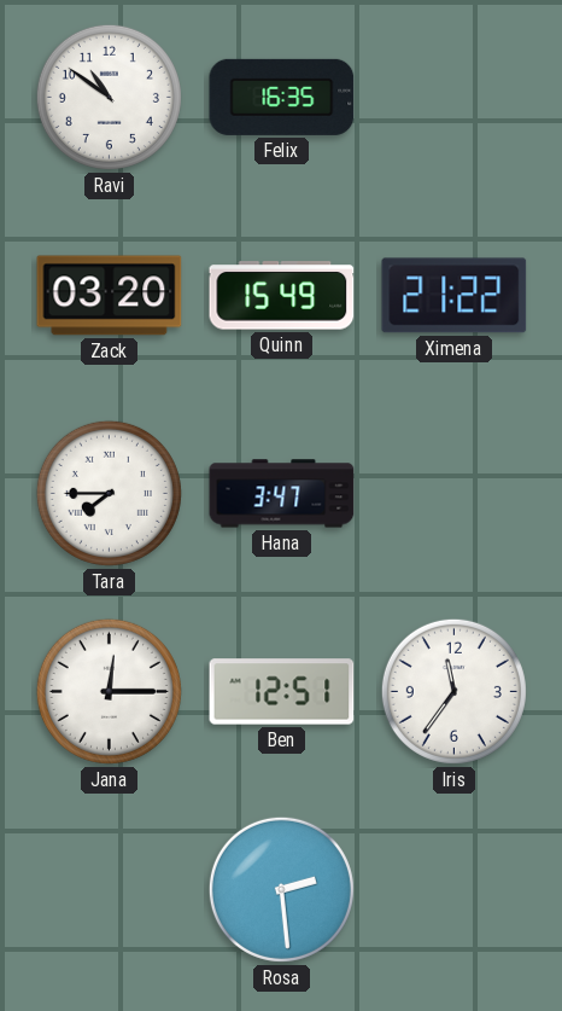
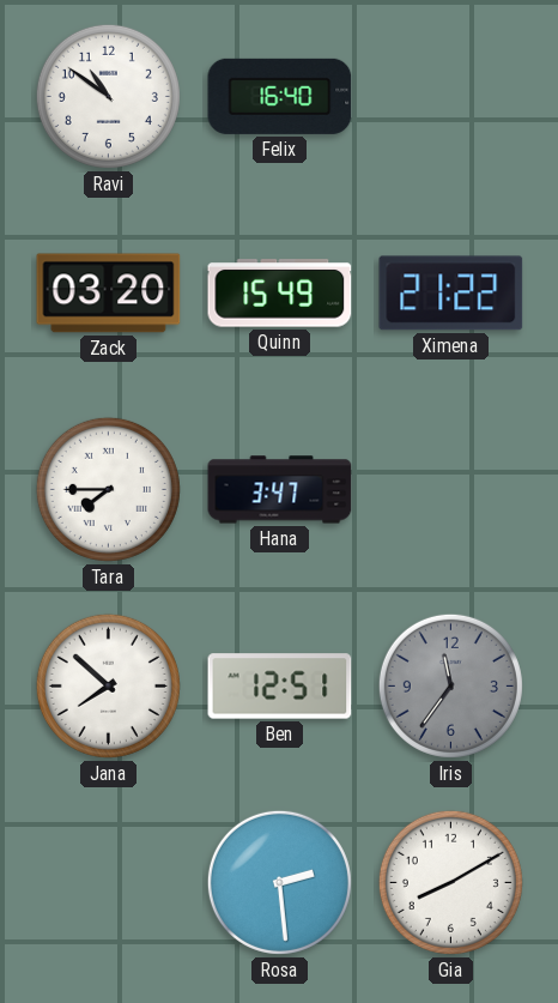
Felix: 16:35 -> 16:40
Jana: 12:15 -> 7:52
Iris dial: white -> grey
Gia: none -> 8:10
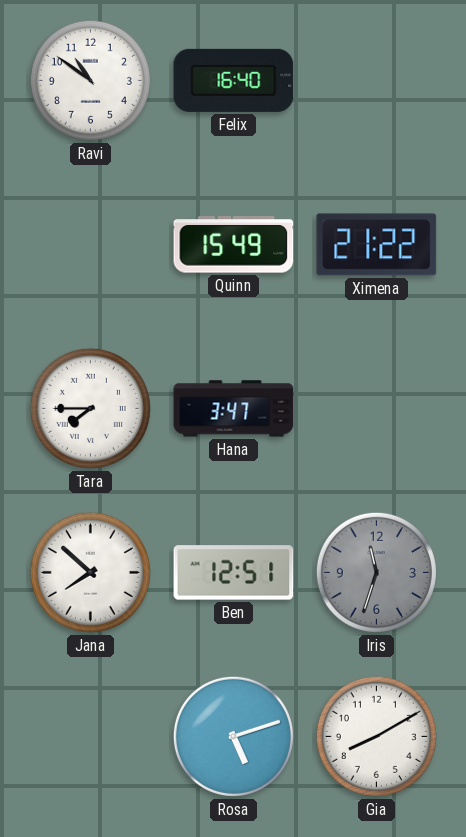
Zack: 03:20 -> none
Iris: 11:36 -> 11:33
Rosa: 2:29 -> 5:12
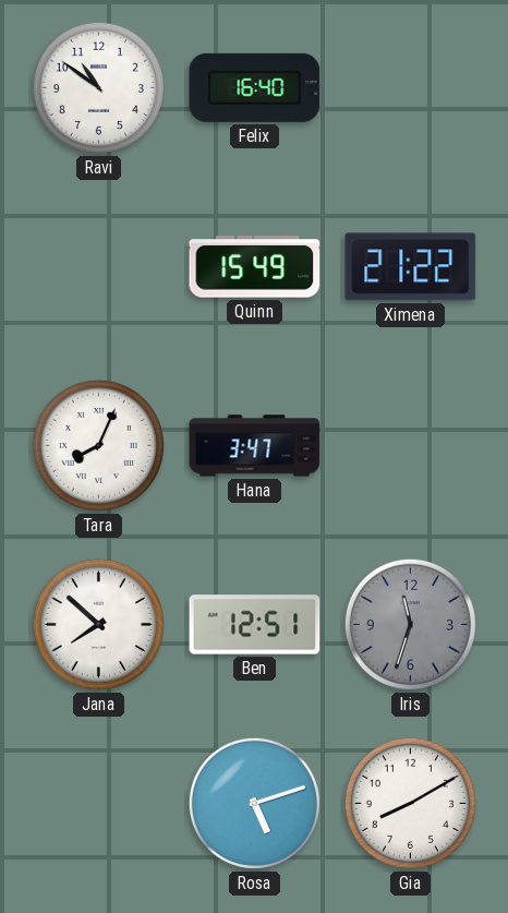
Tara: 7:45 -> 8:04
